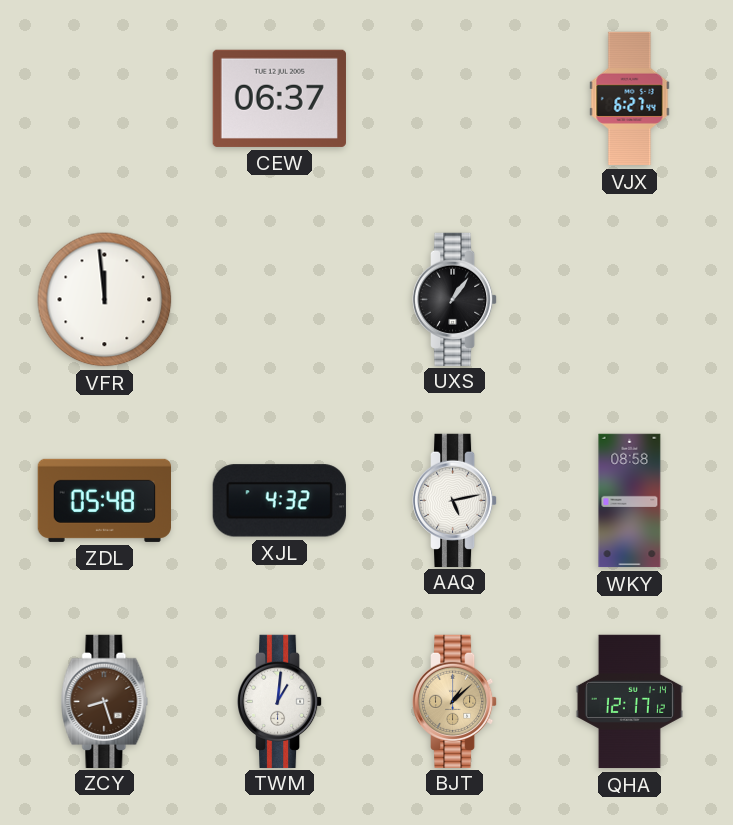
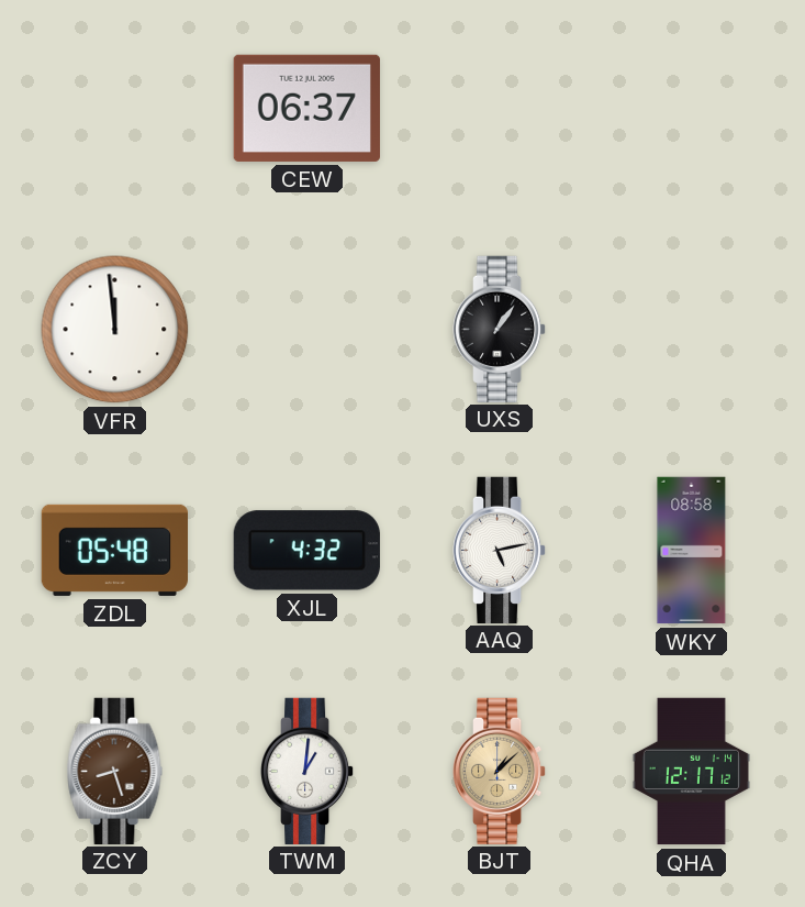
VJX: 6:27 -> none
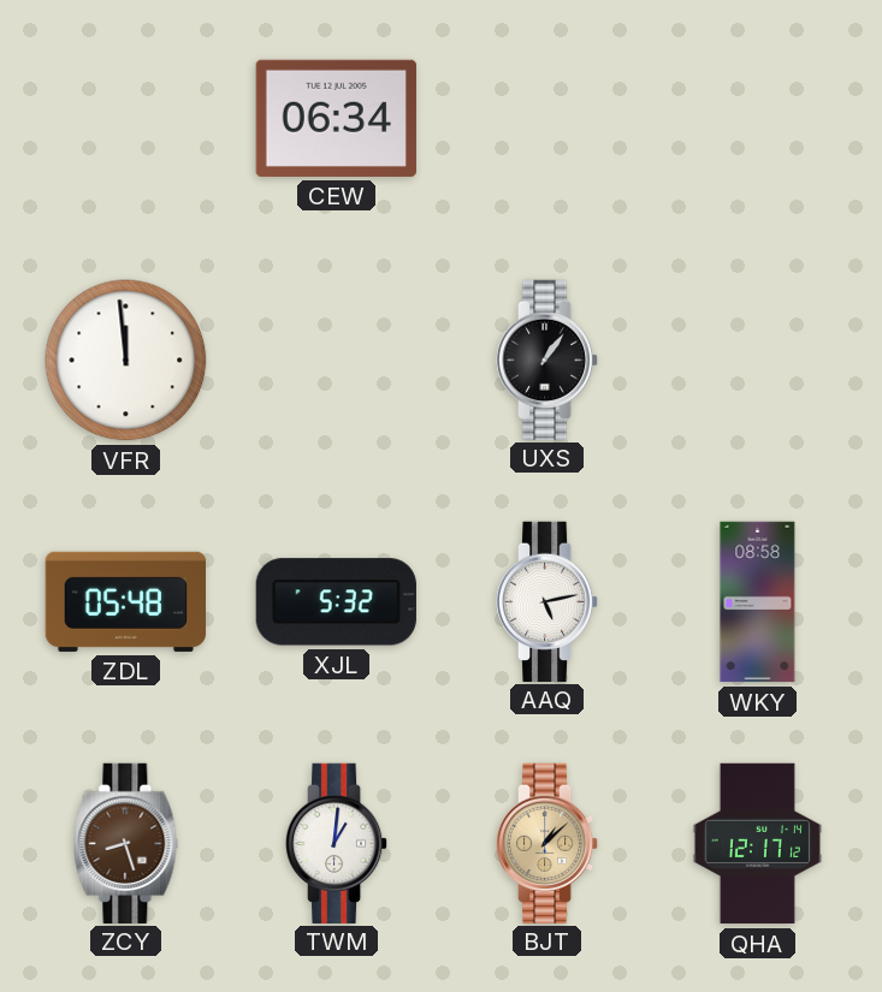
CEW: 06:37 -> 06:34
XJL: 4:32 -> 5:32
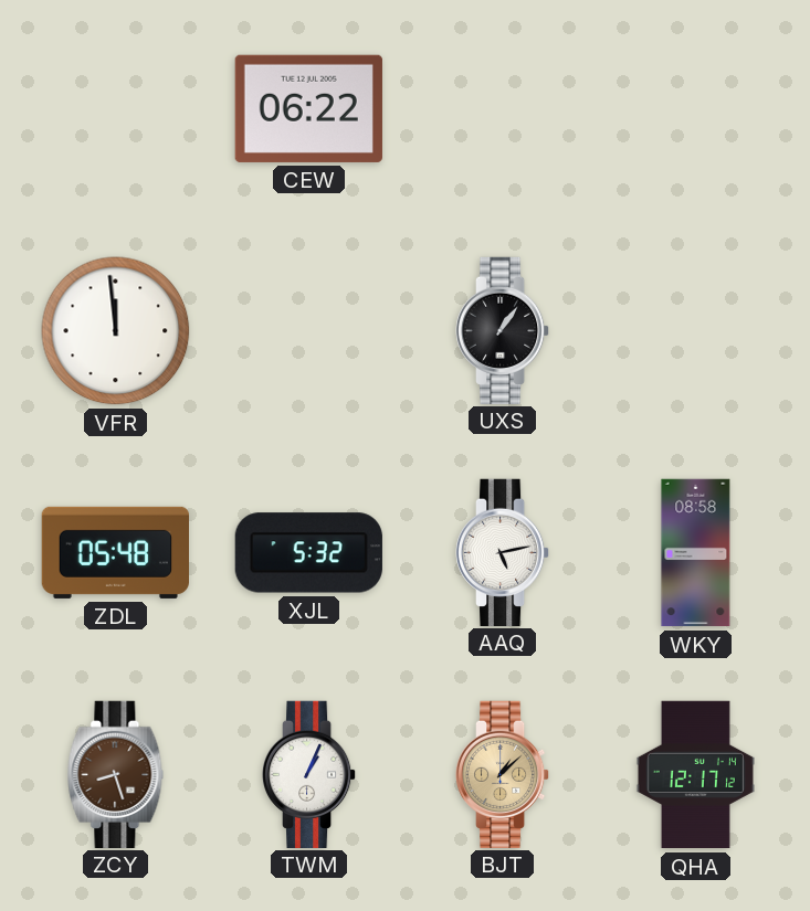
CEW: 06:34 -> 06:22
TWM: 1:01 -> 1:04
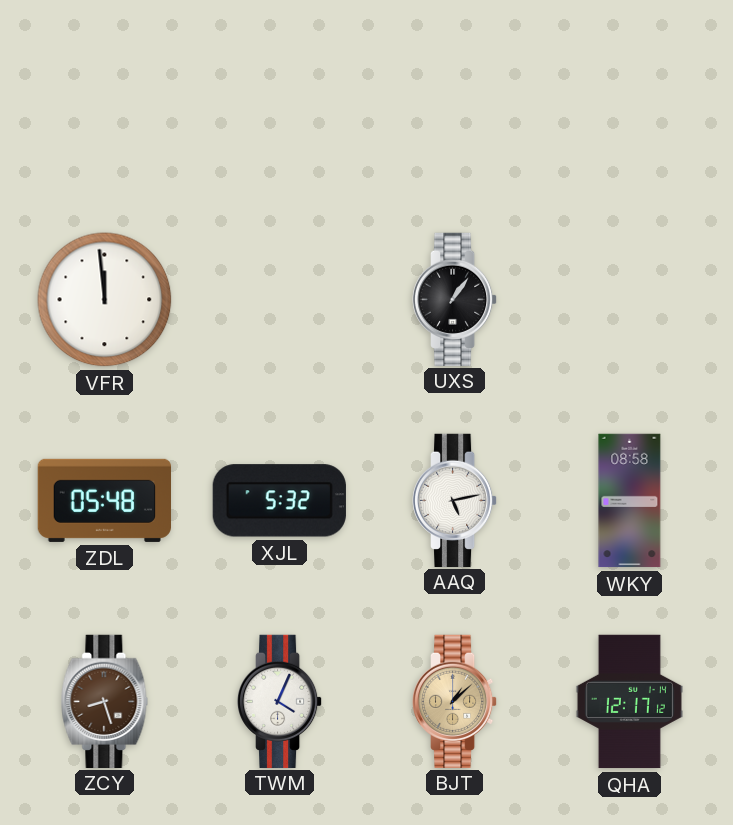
CEW: 06:22 -> none
TWM: 1:04 -> 4:04
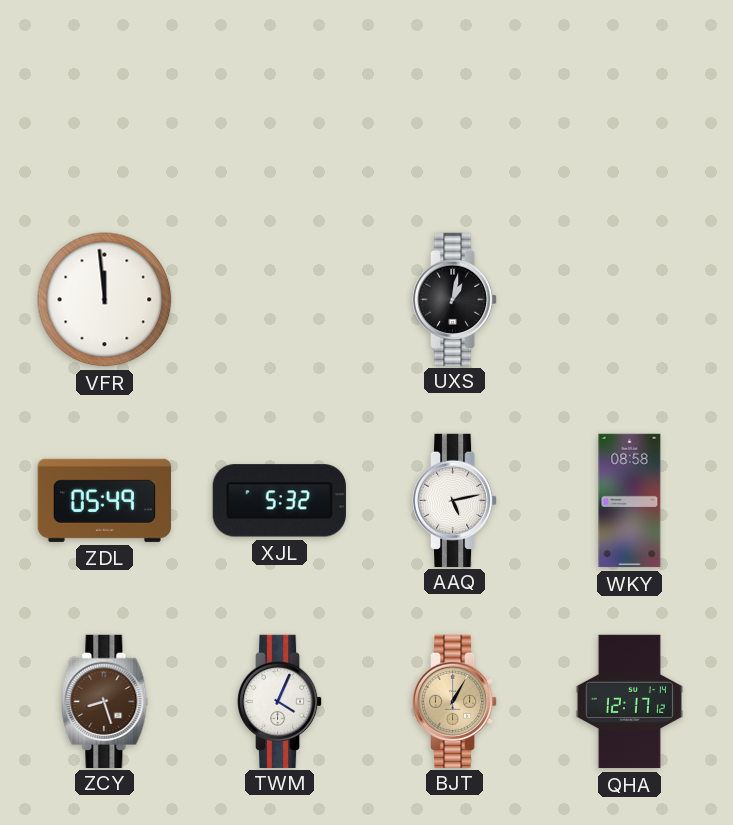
UXS: 1:06 -> 1:02
ZDL: 05:48 -> 05:49
BJT: 1:08 -> 1:05
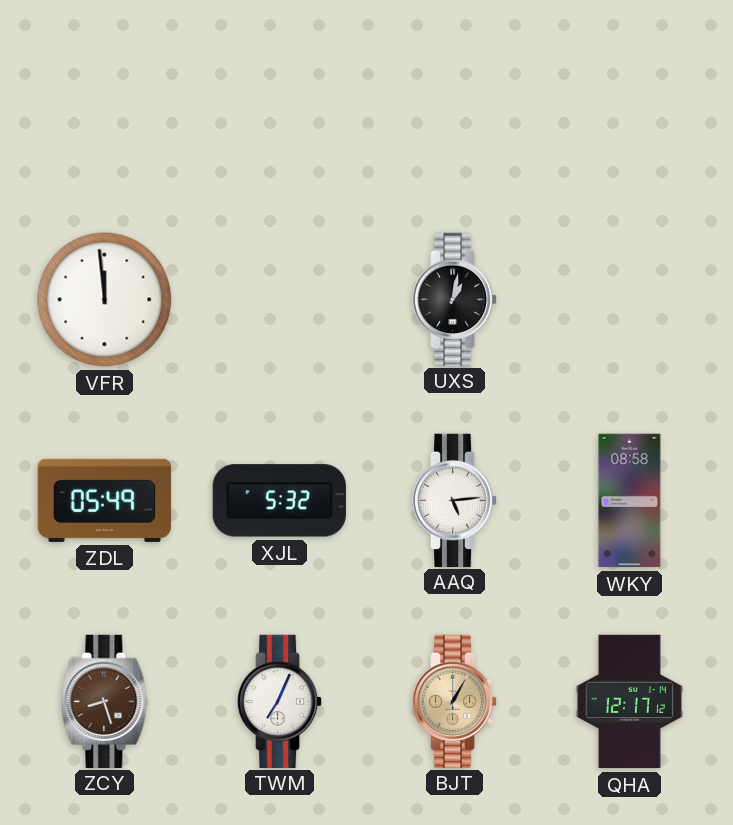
AAQ: 5:13 -> 5:14
TWM: 4:04 -> 7:04
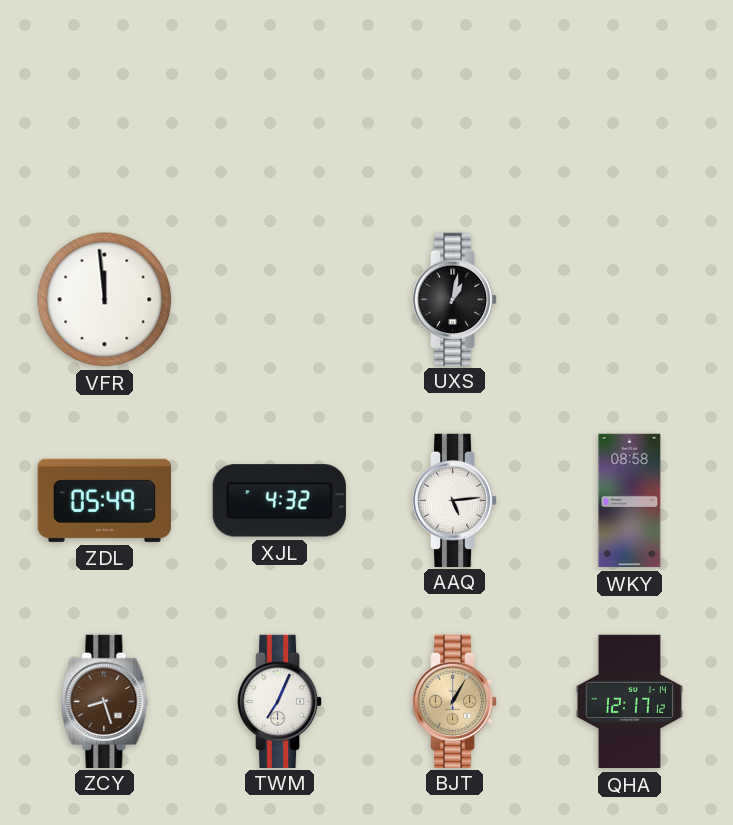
XJL: 5:32 -> 4:32
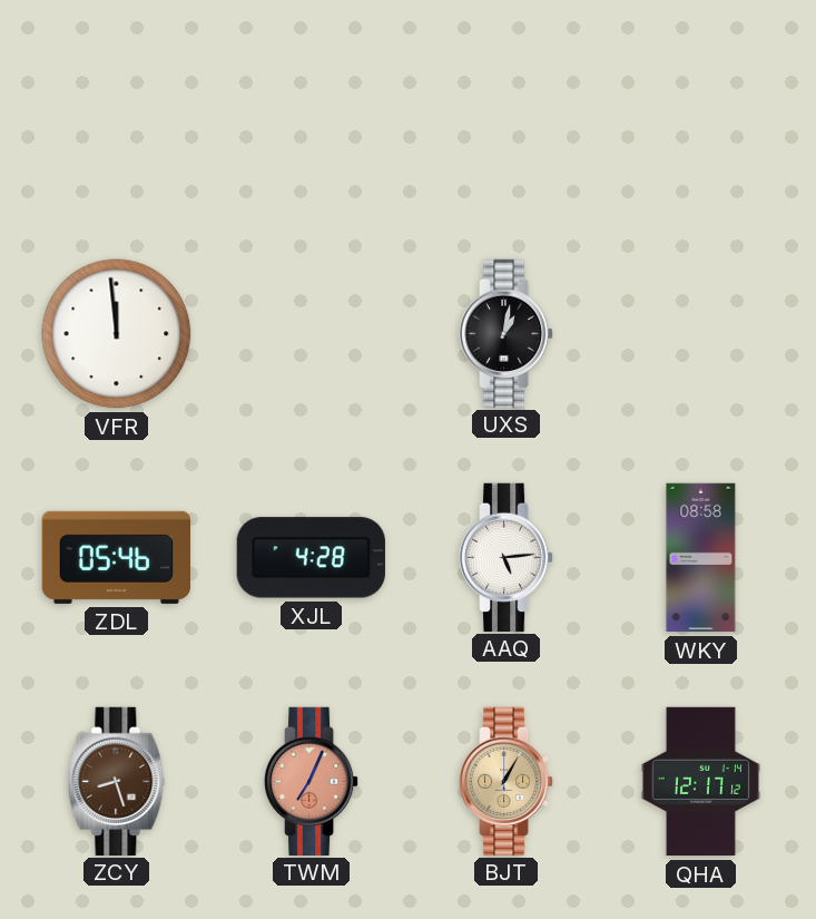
ZDL: 05:49 -> 05:46
XJL: 4:32 -> 4:28
TWM dial: white -> salmon
